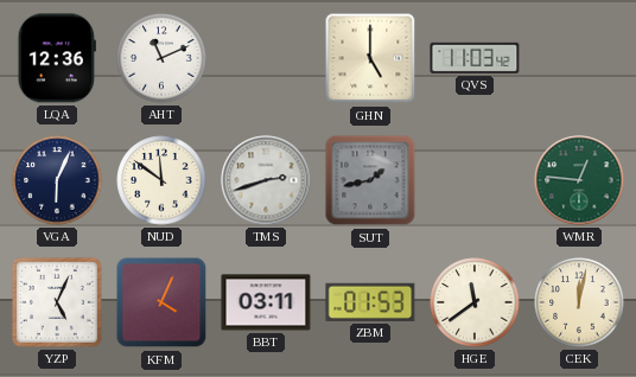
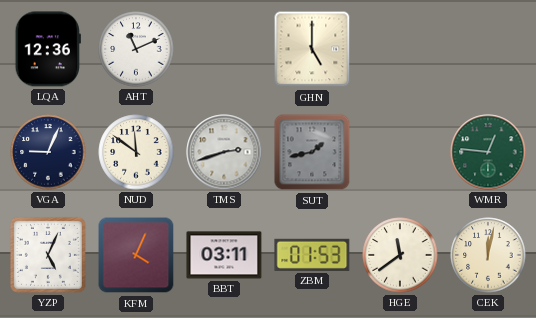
QVS: 11:03 -> none
VGA: 6:04 -> 9:04
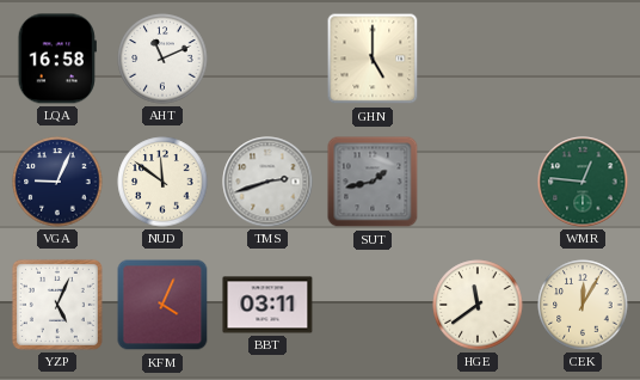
LQA: 12:36 -> 16:58
ZBM: 01:53 -> none
CEK: 12:02 -> 12:05
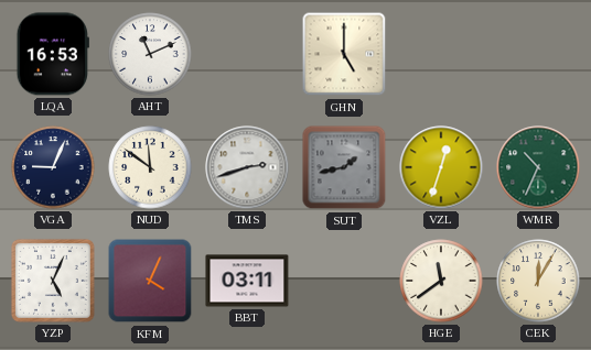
LQA: 16:58 -> 16:53
VZL: none -> 12:33
WMR: 12:46 -> 10:34
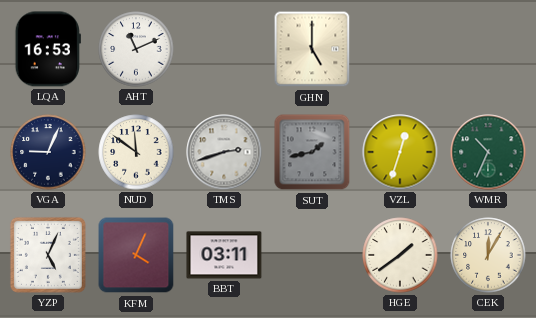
HGE: 11:39 -> 1:39
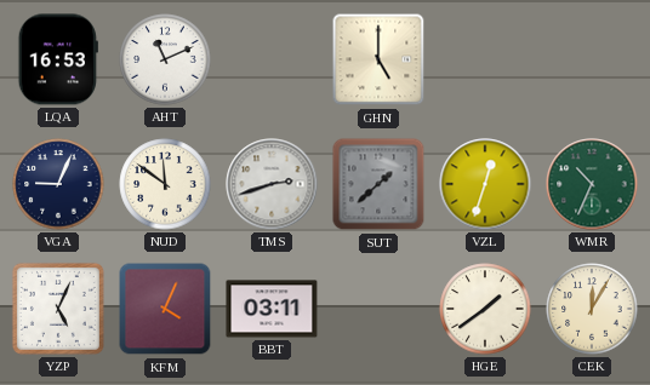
SUT: 1:43 -> 1:38
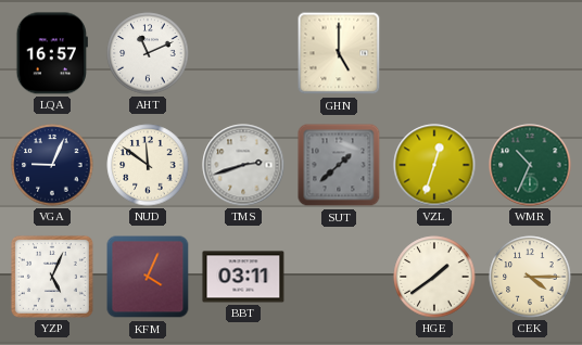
LQA: 16:53 -> 16:57
CEK: 12:05 -> 4:15
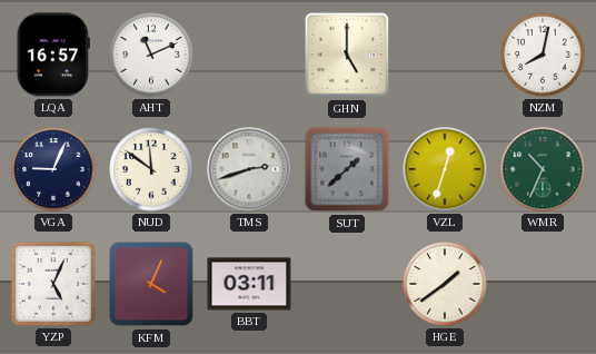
NZM: none -> 8:02
CEK: 4:15 -> none
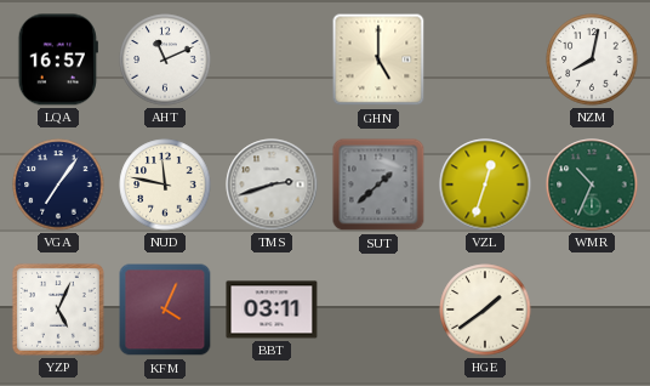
VGA: 9:04 -> 7:06
NUD: 11:51 -> 11:47
